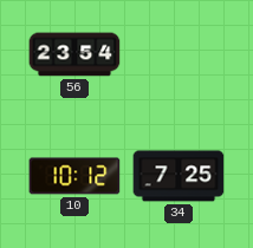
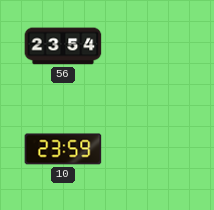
10: 10:12 -> 23:59
34: 7:25 -> none
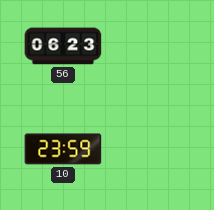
56: 23:54 -> 06:23
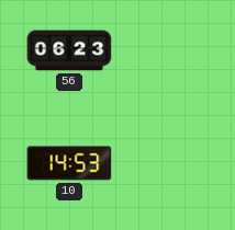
10: 23:59 -> 14:53
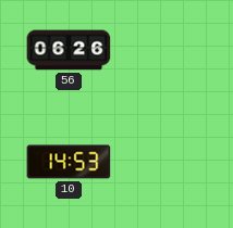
56: 06:23 -> 06:26
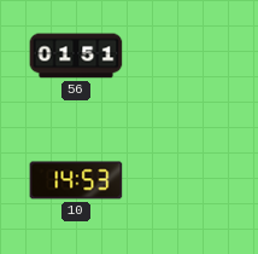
56: 06:26 -> 01:51
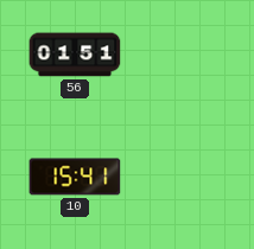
10: 14:53 -> 15:41
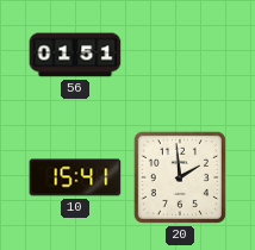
20: none -> 1:59
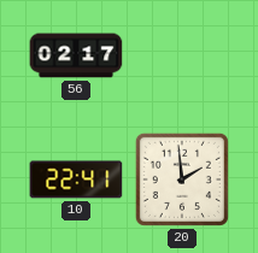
56: 01:51 -> 02:17
10: 15:41 -> 22:41
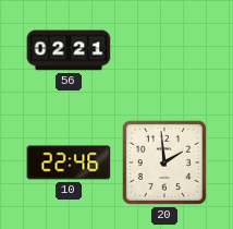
56: 02:17 -> 02:21
10: 22:41 -> 22:46
